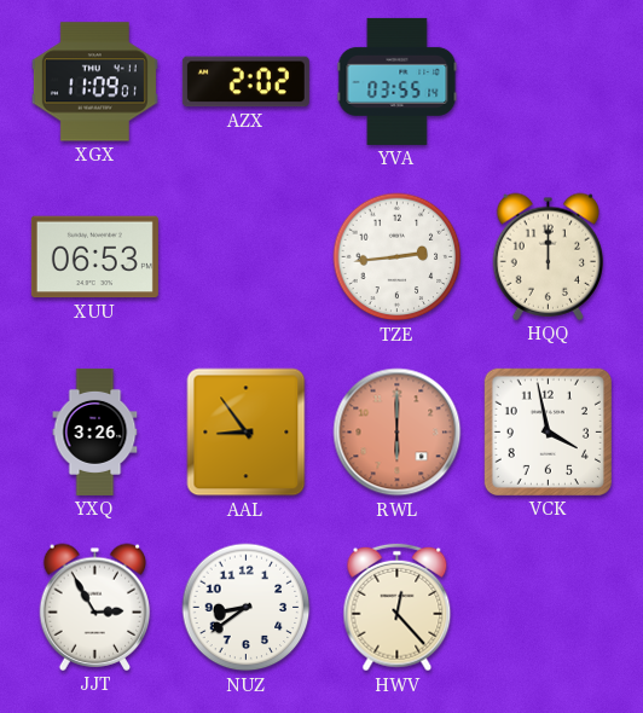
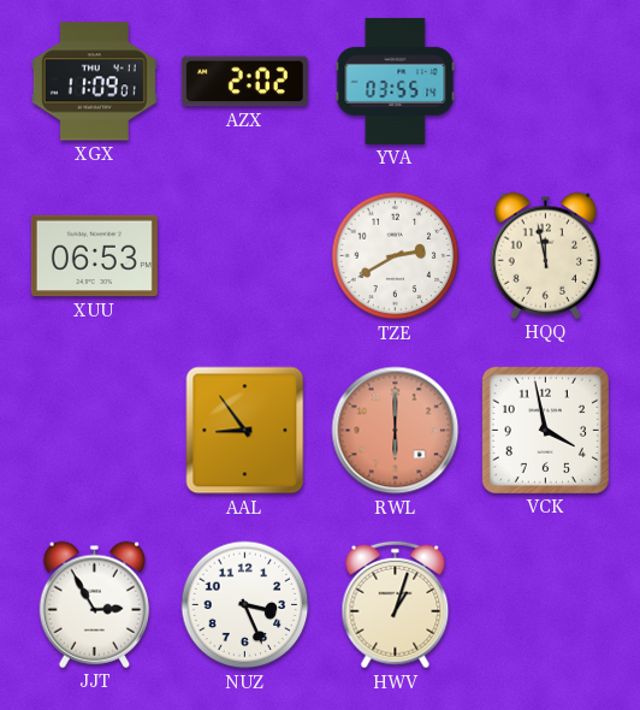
TZE: 2:44 -> 2:40
HQQ: 12:00 -> 11:58
YXQ: 3:26 -> none
NUZ: 8:39 -> 3:26
HWV: 12:23 -> 1:03
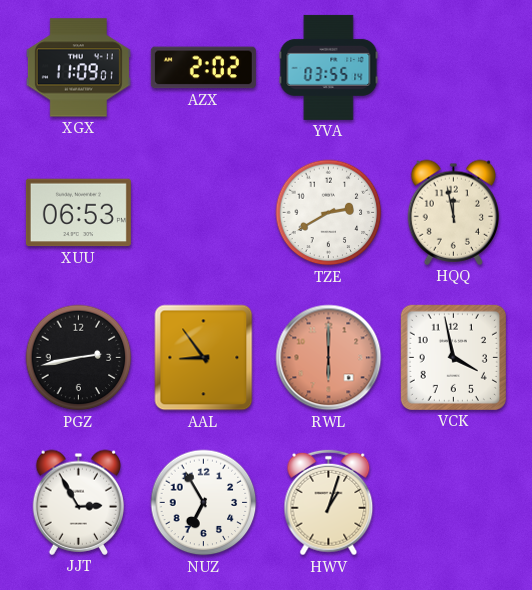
PGZ: none -> 2:43
NUZ: 3:26 -> 6:55
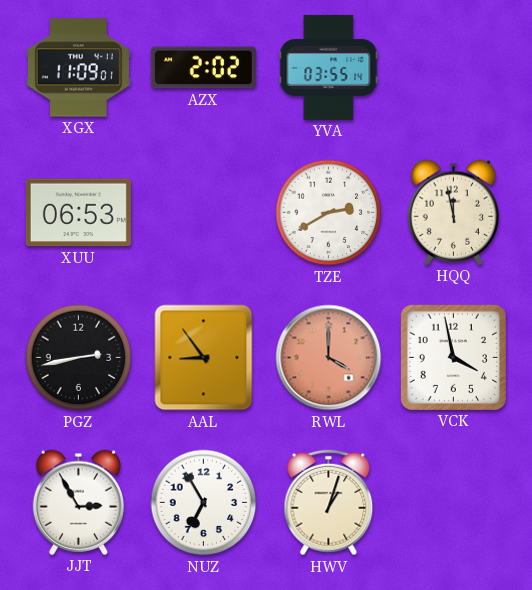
RWL: 6:00 -> 4:00
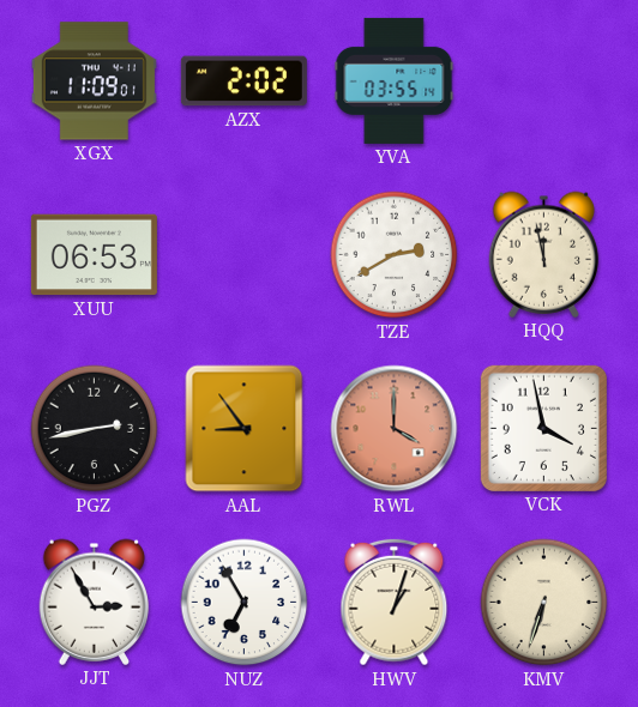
KMV: none -> 6:33
